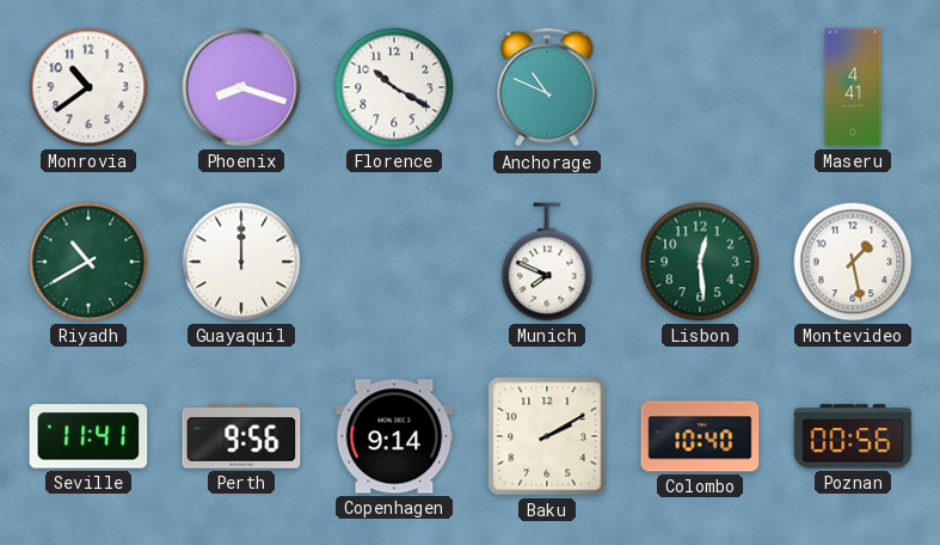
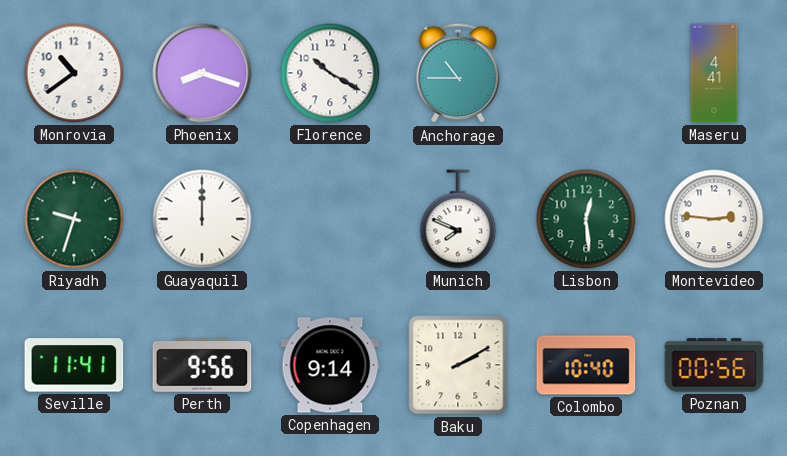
Anchorage: 10:49 -> 10:45
Riyadh: 10:40 -> 9:33
Montevideo: 1:28 -> 2:46
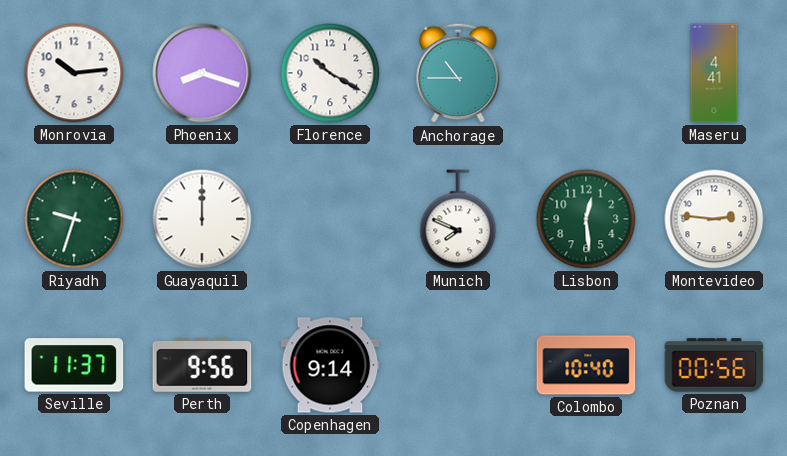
Monrovia: 10:39 -> 10:14
Seville: 11:41 -> 11:37
Baku: 2:10 -> none
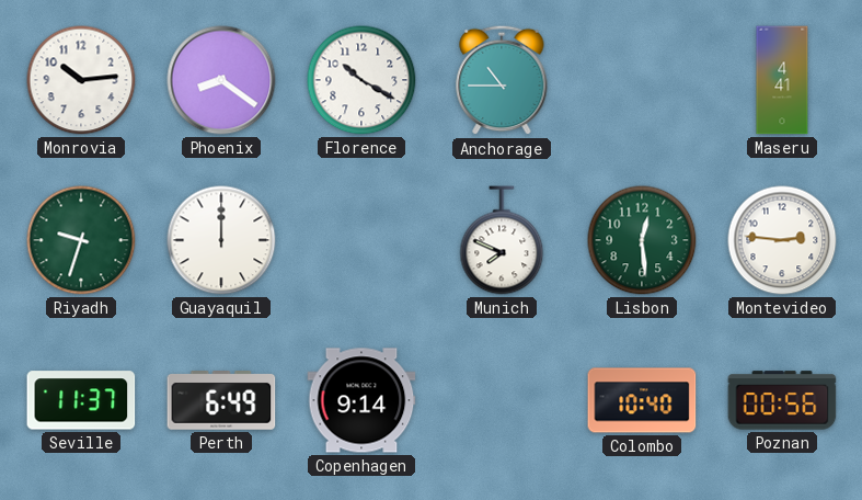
Phoenix: 8:18 -> 8:21
Perth: 9:56 -> 6:49
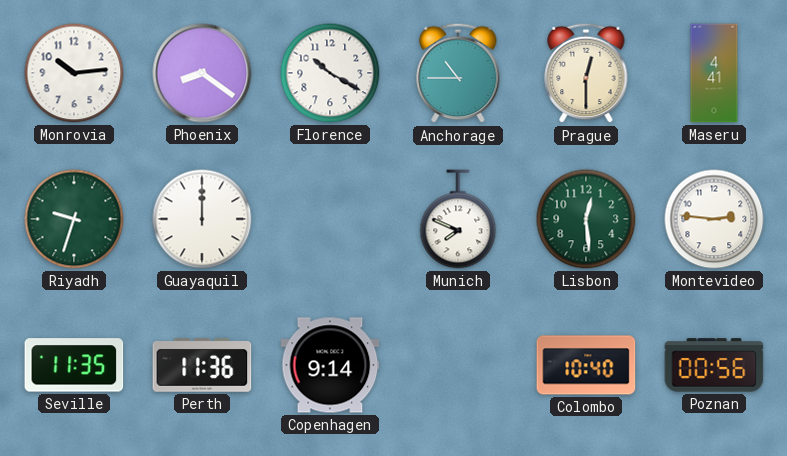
Prague: none -> 12:30
Seville: 11:37 -> 11:35
Perth: 6:49 -> 11:36
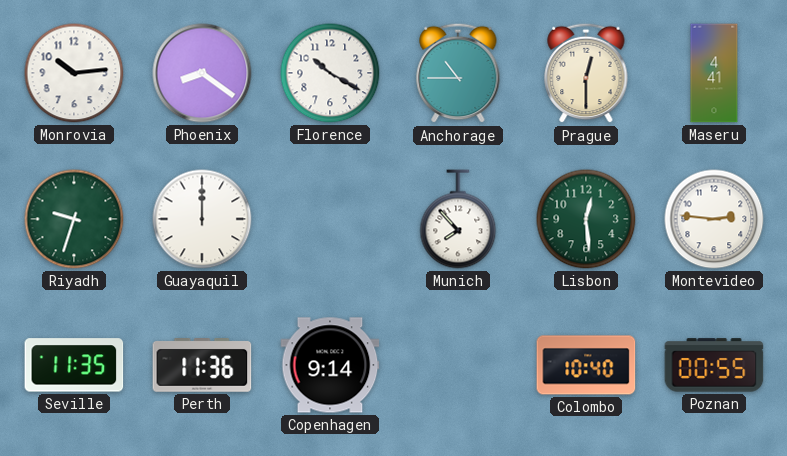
Munich: 7:49 -> 7:53
Poznan: 00:56 -> 00:55
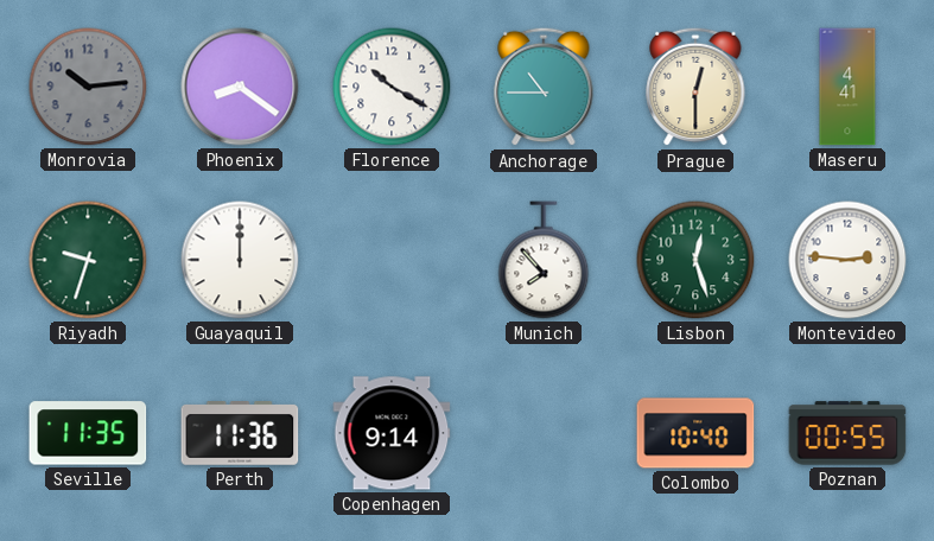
Monrovia dial: white -> grey
Lisbon: 12:29 -> 12:27
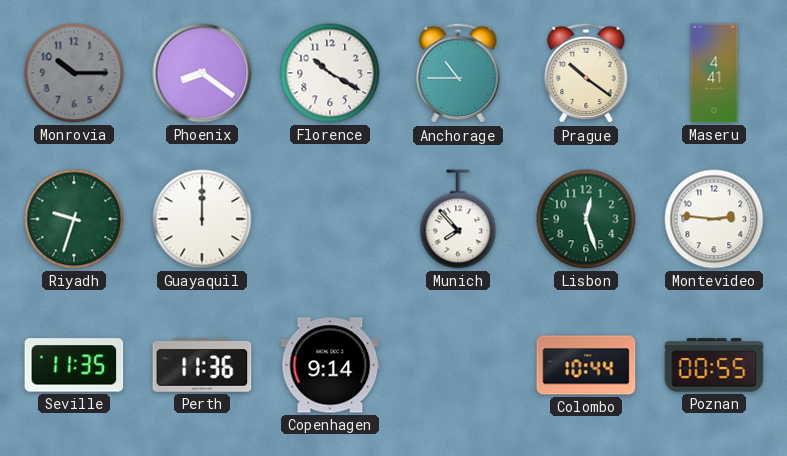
Monrovia: 10:14 -> 10:15
Prague: 12:30 -> 10:21
Colombo: 10:40 -> 10:44
